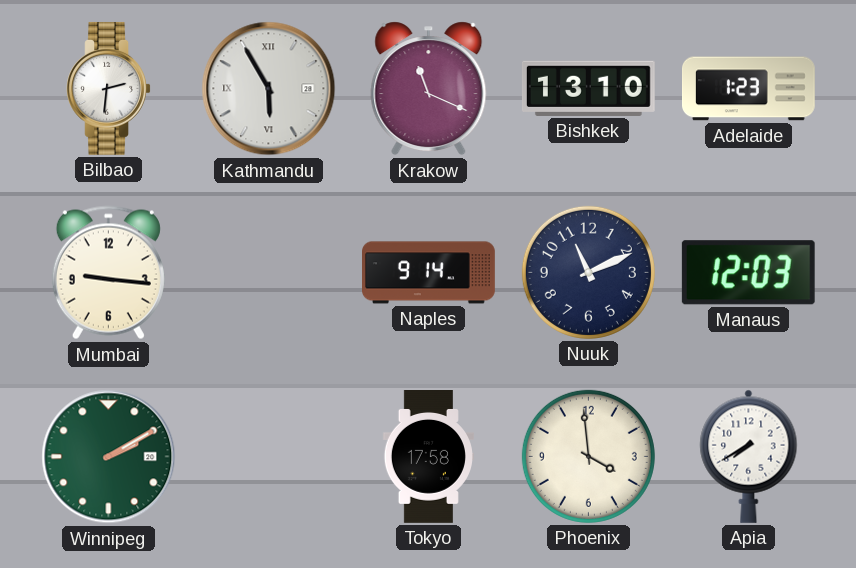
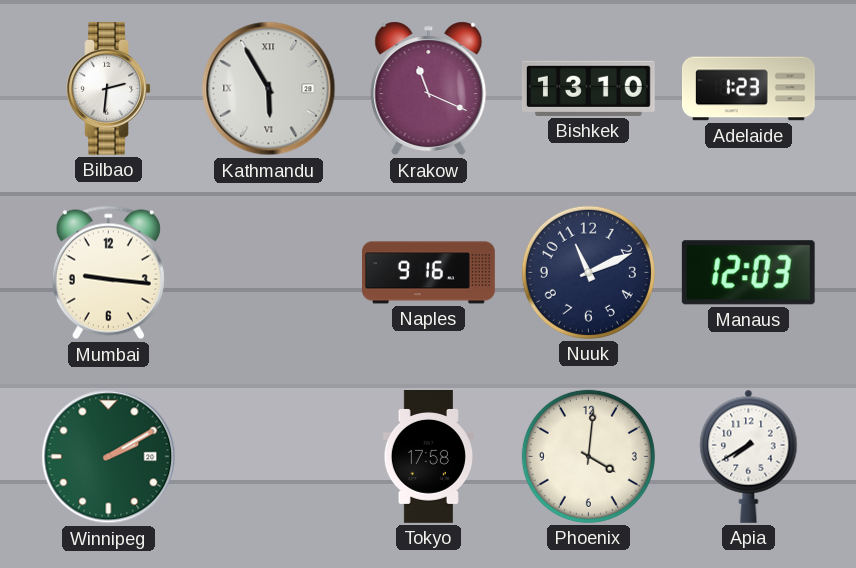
Naples: 9:14 -> 9:16
Phoenix: 3:59 -> 4:01
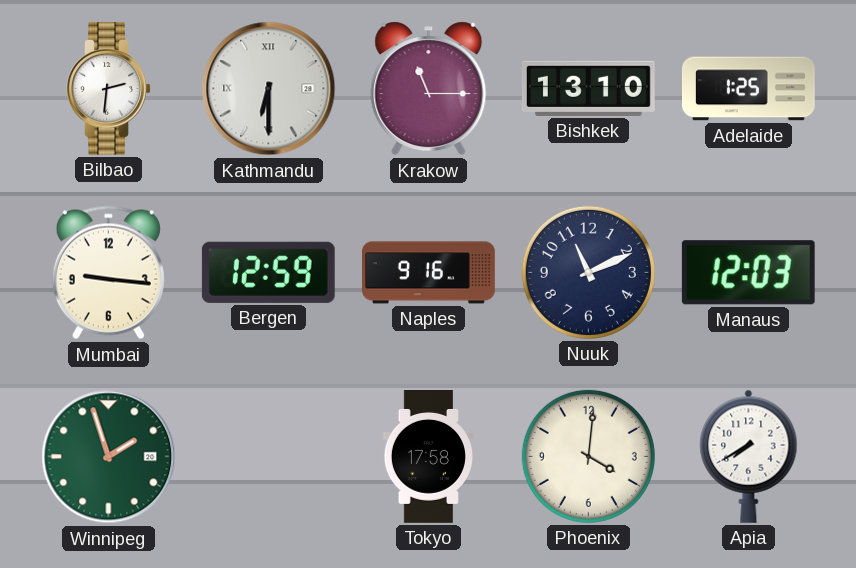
Kathmandu: 5:55 -> 6:30
Krakow: 11:19 -> 11:15
Adelaide: 1:23 -> 1:25
Bergen: none -> 12:59
Winnipeg: 2:10 -> 1:57
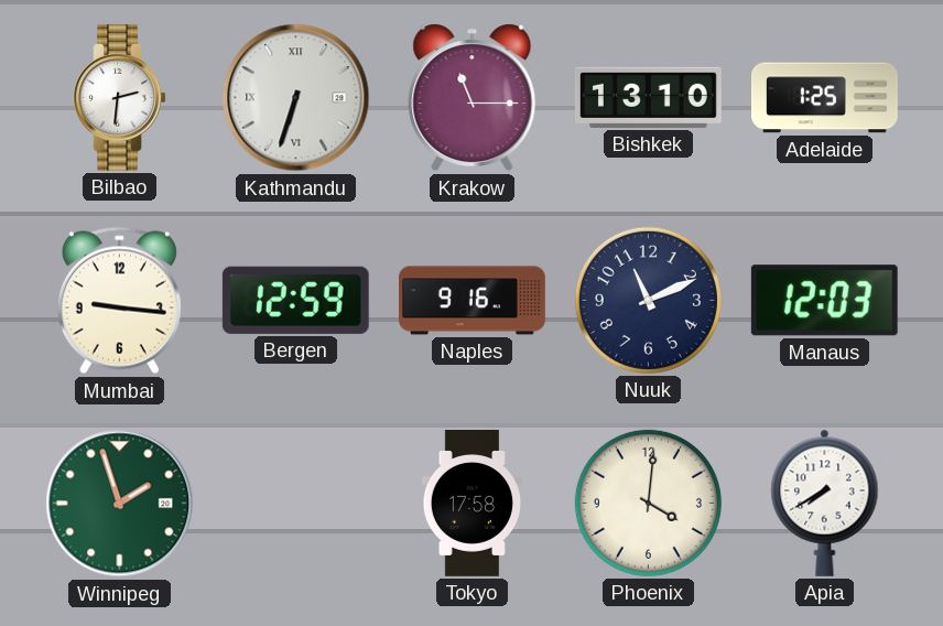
Kathmandu: 6:30 -> 6:33
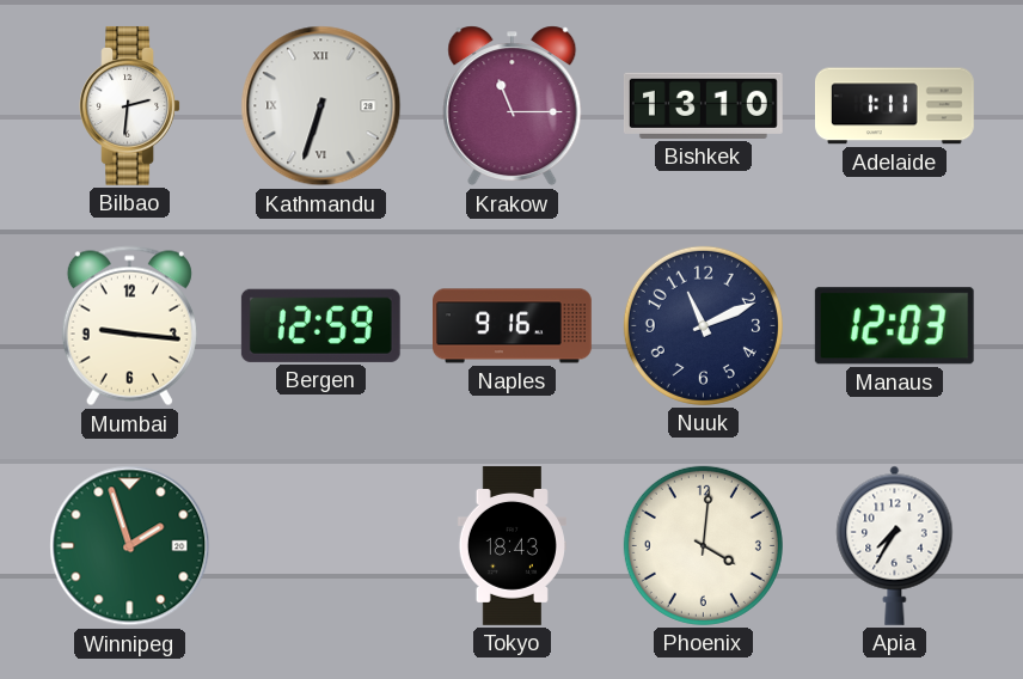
Adelaide: 1:25 -> 1:11
Tokyo: 17:58 -> 18:43
Apia: 7:40 -> 7:35
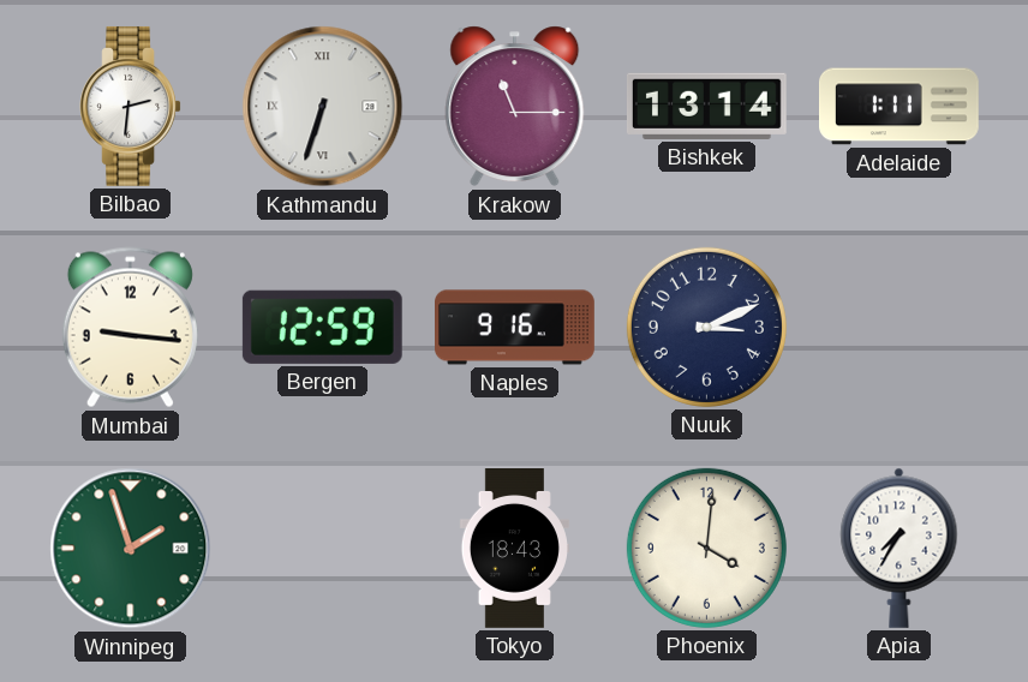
Bishkek: 13:10 -> 13:14
Nuuk: 11:11 -> 3:11
Manaus: 12:03 -> none
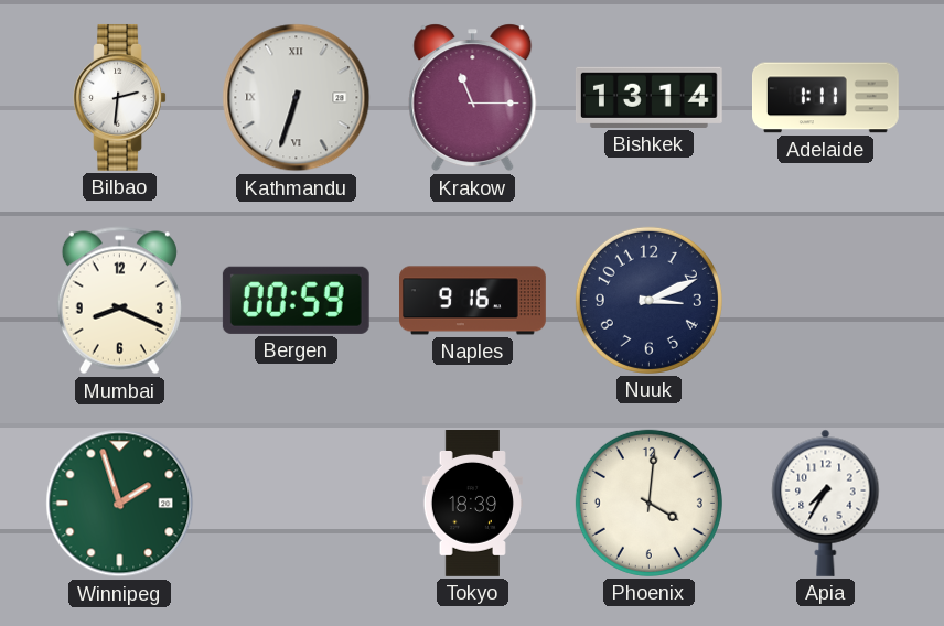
Mumbai: 9:16 -> 8:19
Bergen: 12:59 -> 00:59
Tokyo: 18:43 -> 18:39
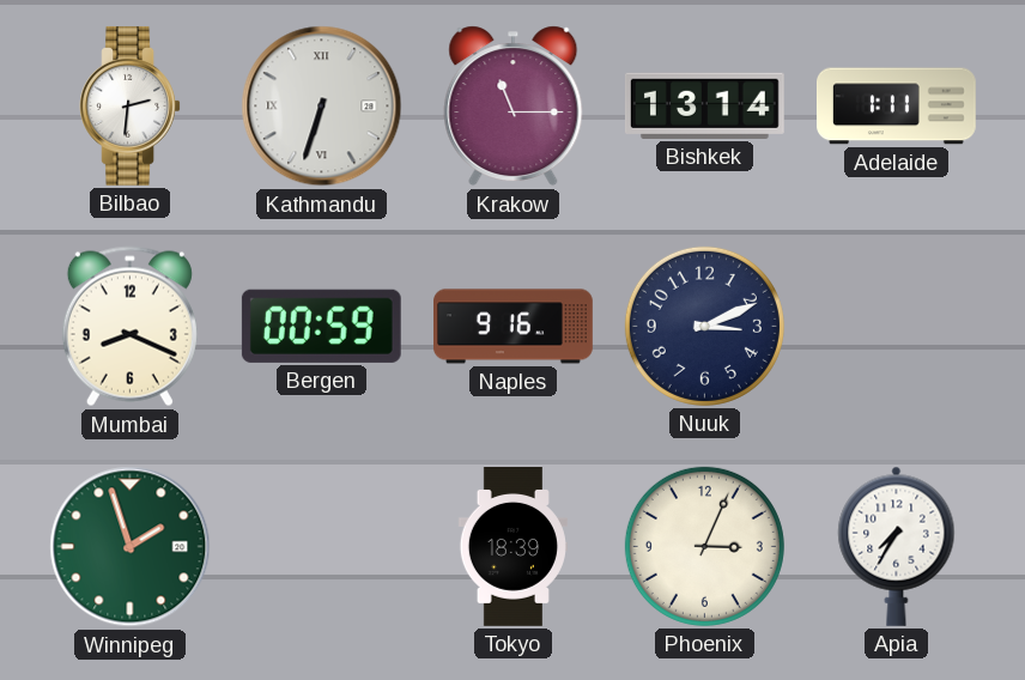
Phoenix: 4:01 -> 3:04
